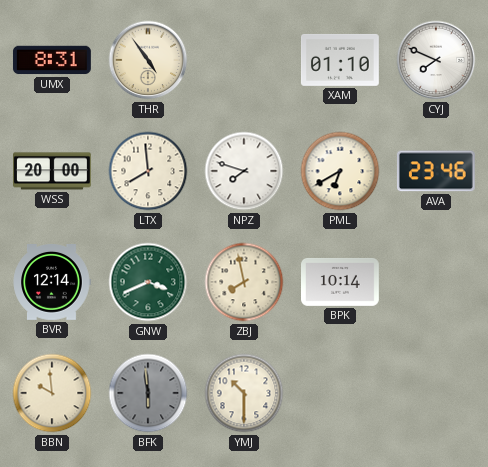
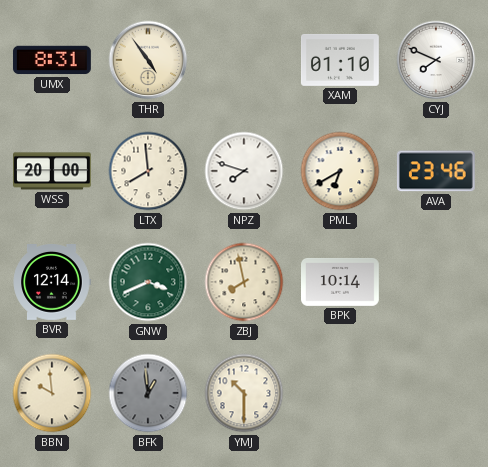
BFK: 5:59 -> 12:59
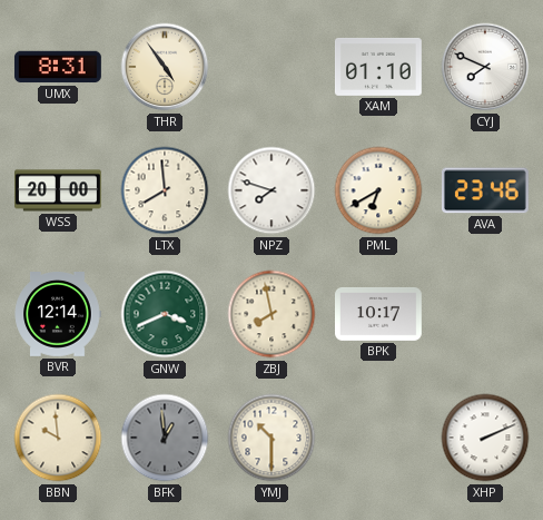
BPK: 10:14 -> 10:17
XHP: none -> 2:11
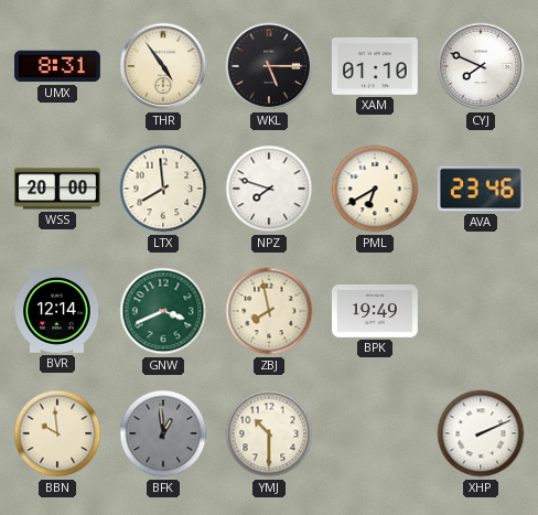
WKL: none -> 5:15
BPK: 10:17 -> 19:49
